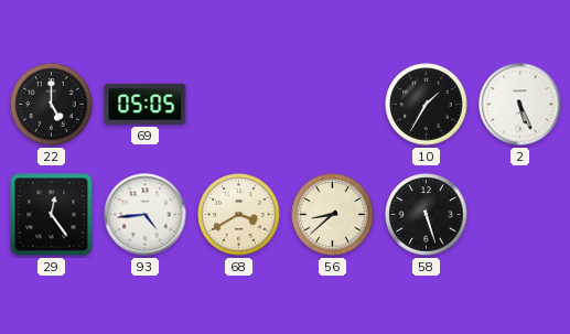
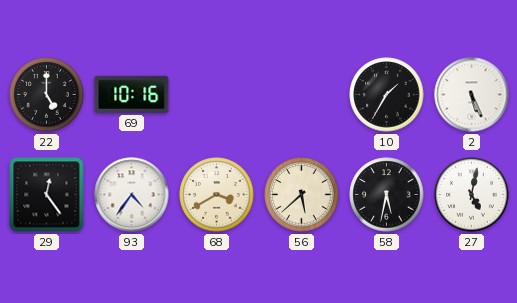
69: 05:05 -> 10:16
93: 4:44 -> 4:36
56: 8:38 -> 5:38
58: 5:27 -> 5:32
27: none -> 5:02
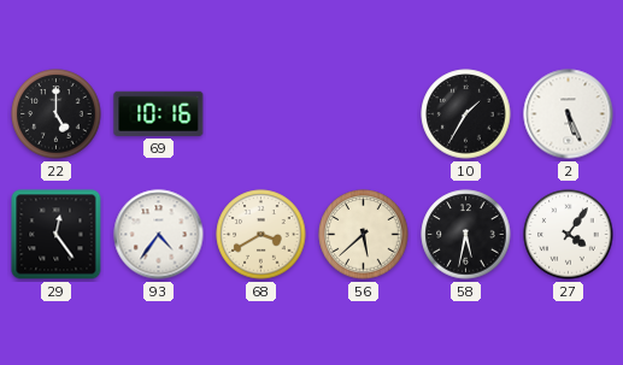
27: 5:02 -> 4:06
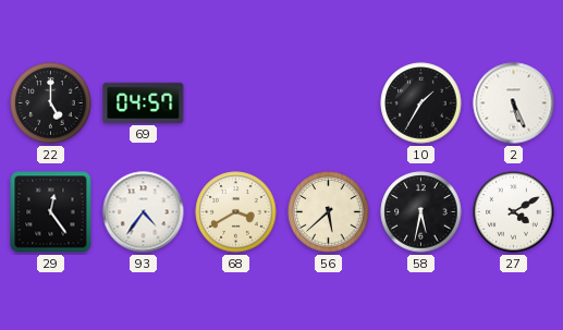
69: 10:16 -> 04:57
27: 4:06 -> 4:10
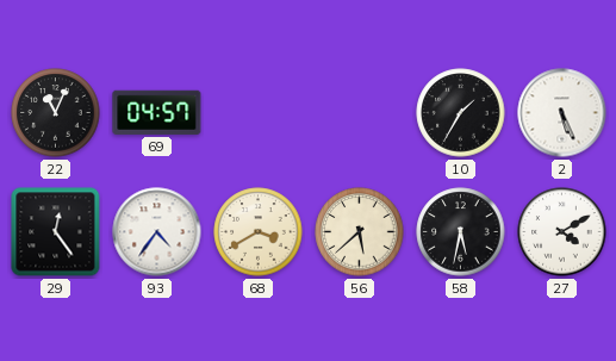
22: 5:00 -> 11:04
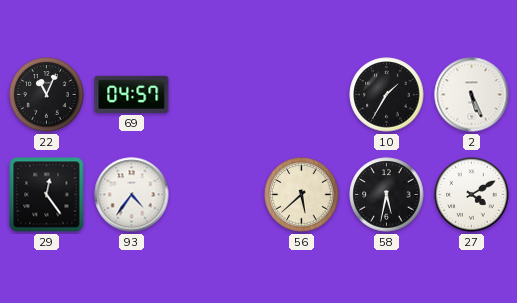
68: 3:40 -> none
